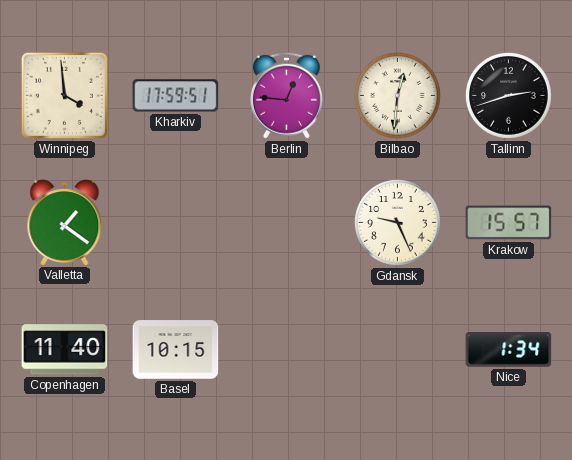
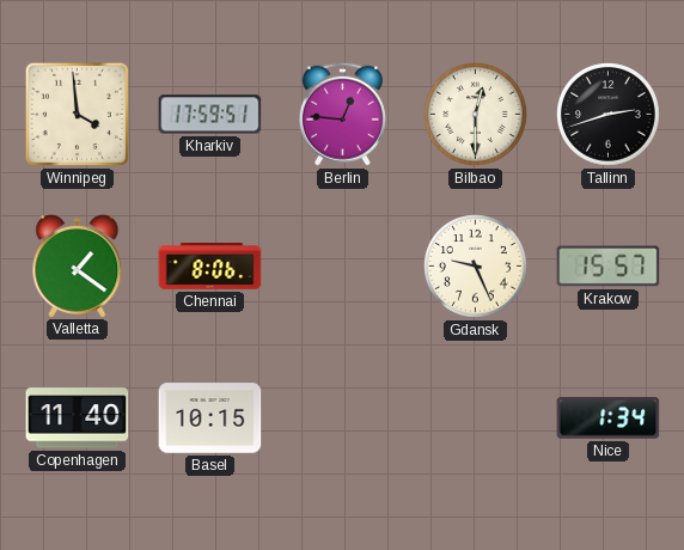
Bilbao: 12:31 -> 12:30
Chennai: none -> 8:06
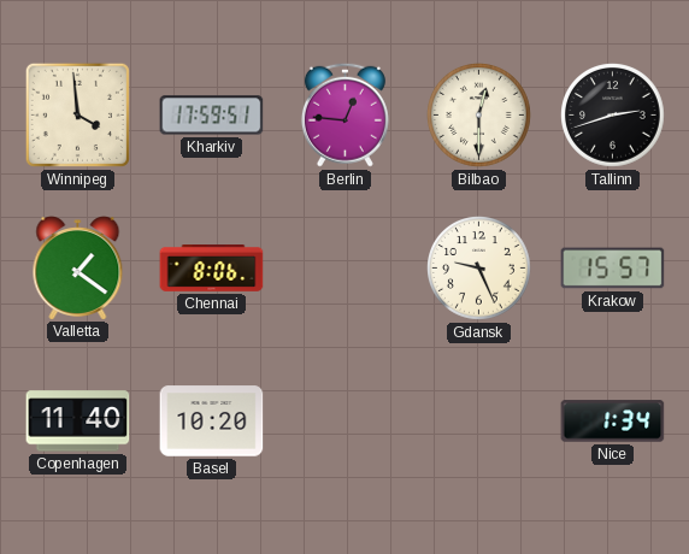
Basel: 10:15 -> 10:20
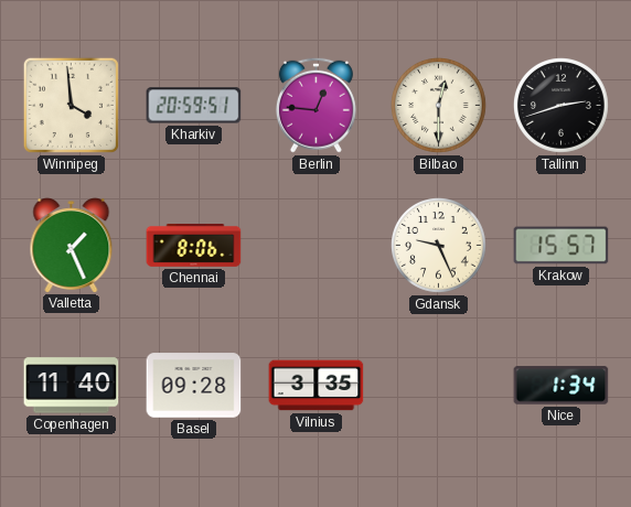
Kharkiv: 17:59 -> 20:59
Valletta: 1:21 -> 1:26
Basel: 10:20 -> 09:28
Vilnius: none -> 3:35
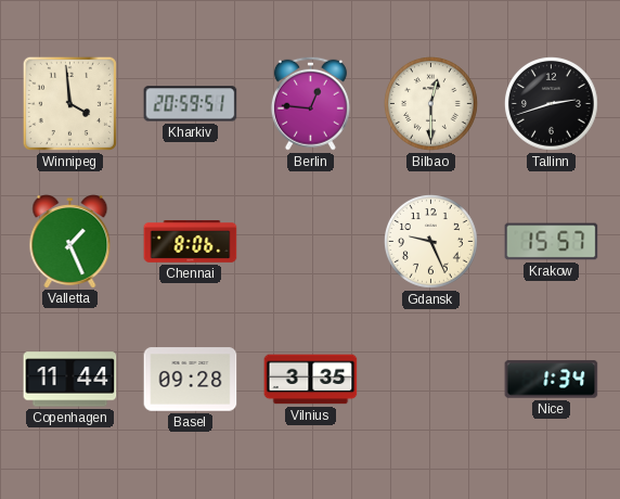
Copenhagen: 11:40 -> 11:44
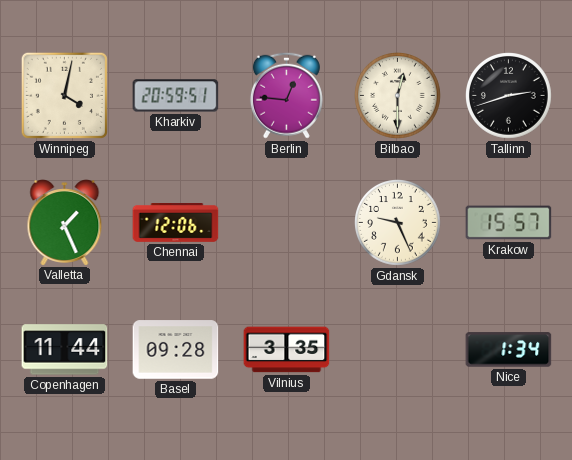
Winnipeg: 3:59 -> 4:02
Chennai: 8:06 -> 12:06
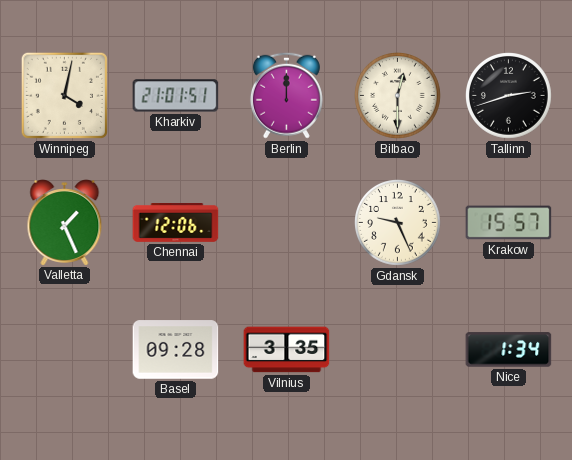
Kharkiv: 20:59 -> 21:01
Berlin: 12:46 -> 12:00
Copenhagen: 11:44 -> none
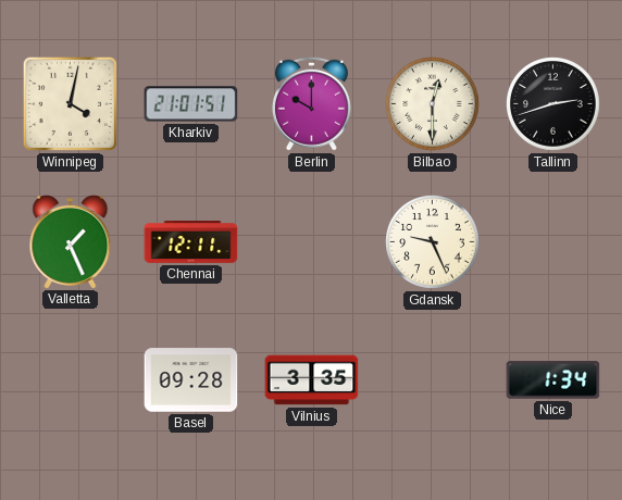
Berlin: 12:00 -> 10:00
Chennai: 12:06 -> 12:11
Krakow: 15:57 -> none
